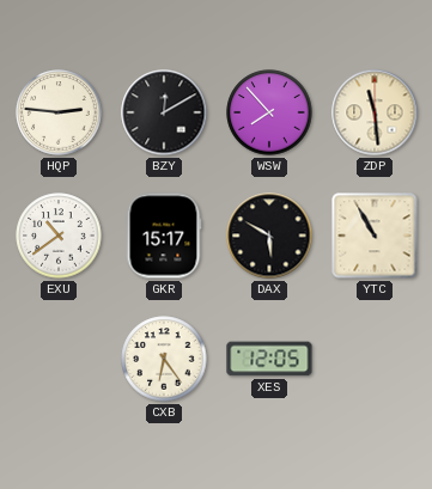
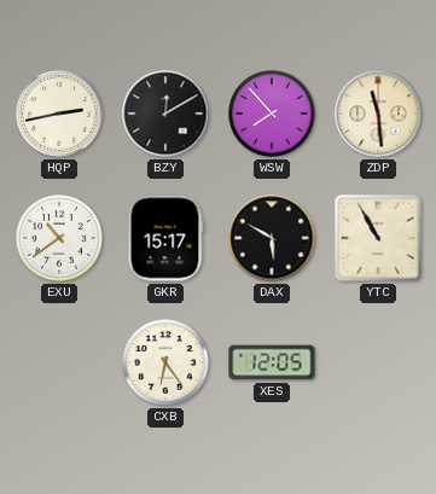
HQP: 2:46 -> 2:43
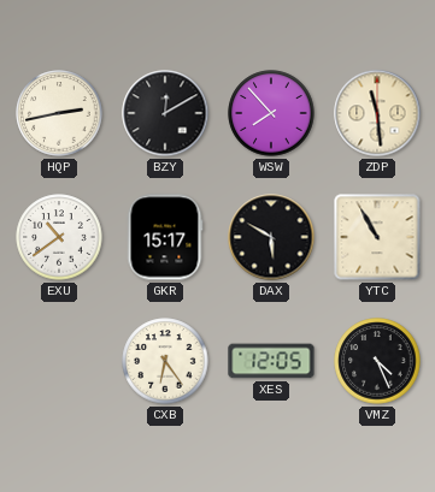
VMZ: none -> 4:26
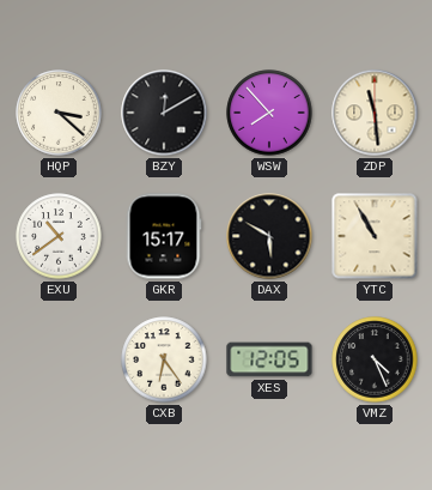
HQP: 2:43 -> 3:22
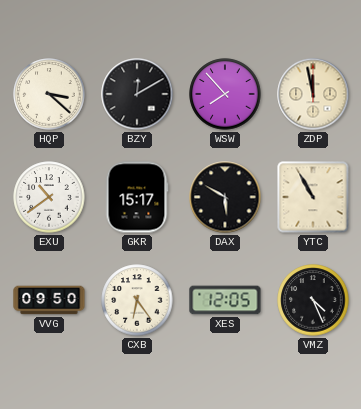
ZDP: 11:29 -> 11:58
VVG: none -> 09:50
